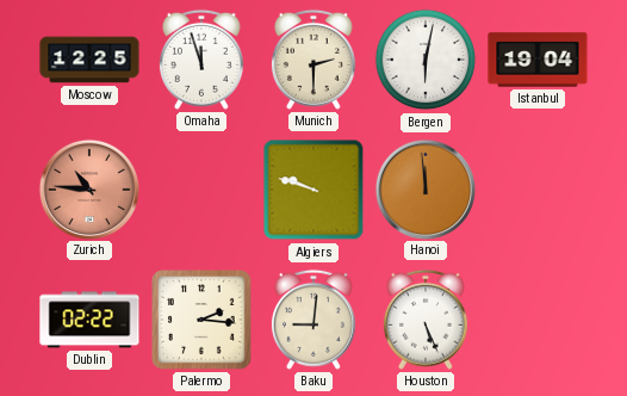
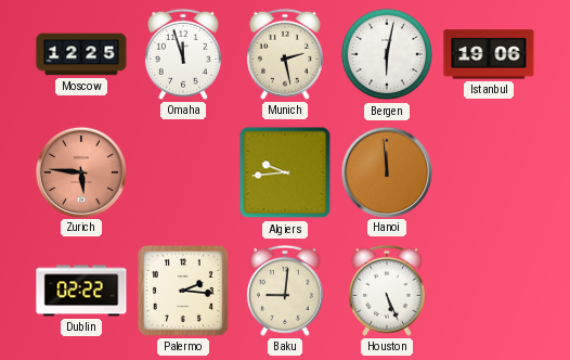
Munich: 2:30 -> 2:28
Istanbul: 19:04 -> 19:06
Zurich: 10:46 -> 5:46
Algiers: 9:48 -> 9:44
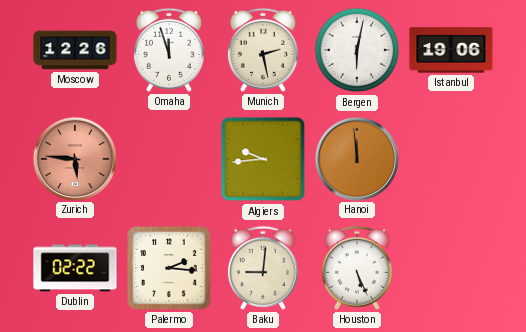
Moscow: 12:25 -> 12:26
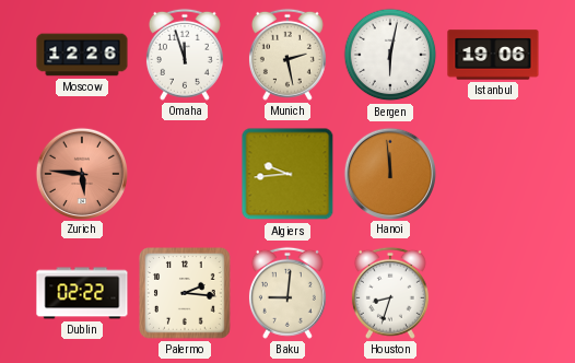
Houston: 5:26 -> 8:33
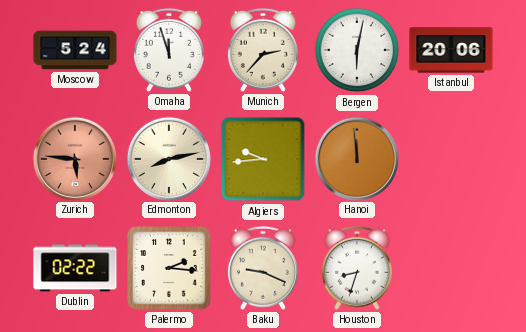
Moscow: 12:26 -> 5:24
Munich: 2:28 -> 2:37
Istanbul: 19:06 -> 20:06
Edmonton: none -> 8:13
Baku: 9:01 -> 9:19
